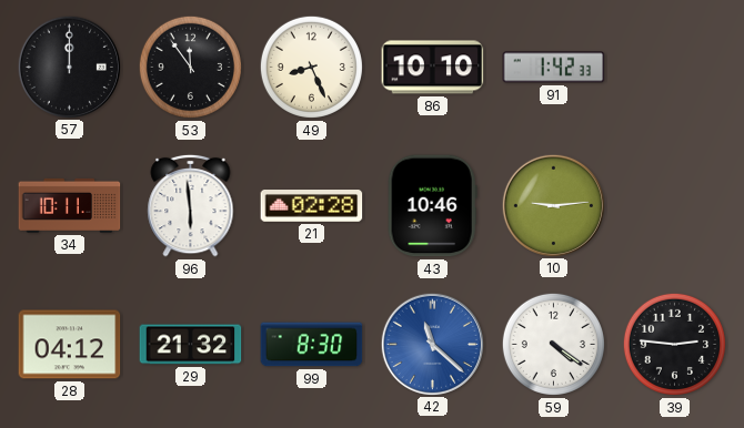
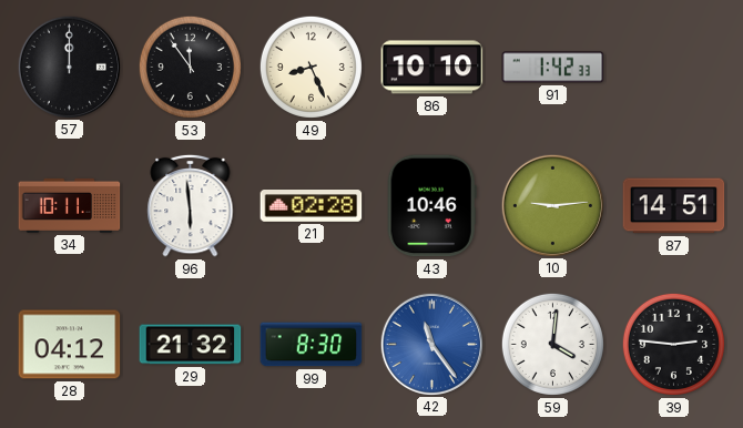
87: none -> 14:51
42: 11:22 -> 11:24
59: 4:21 -> 4:01
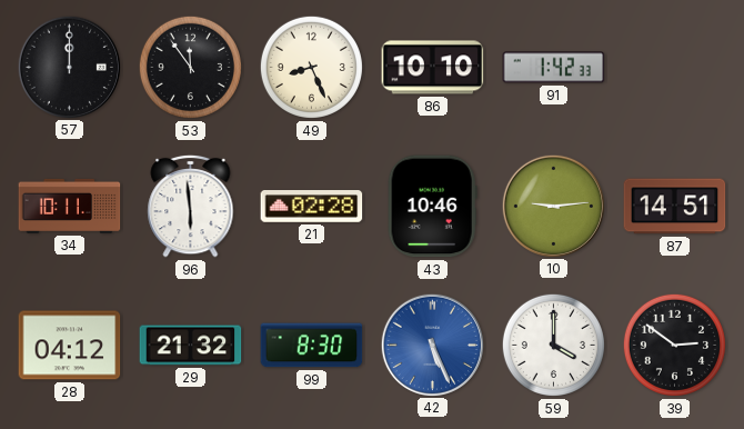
42: 11:24 -> 5:26
59: 4:01 -> 4:00
39: 2:46 -> 2:51
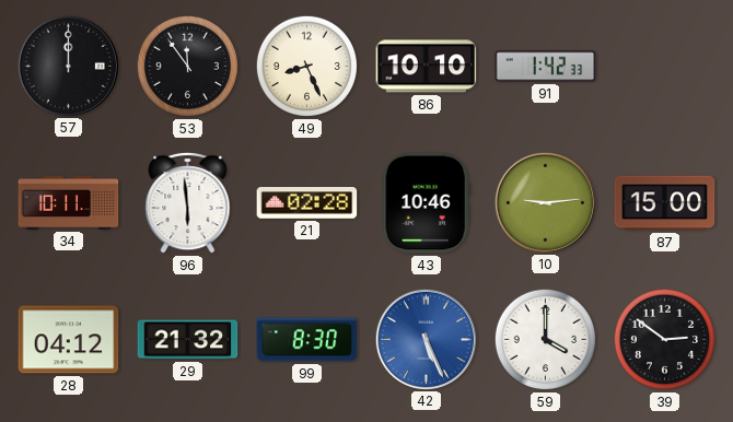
87: 14:51 -> 15:00
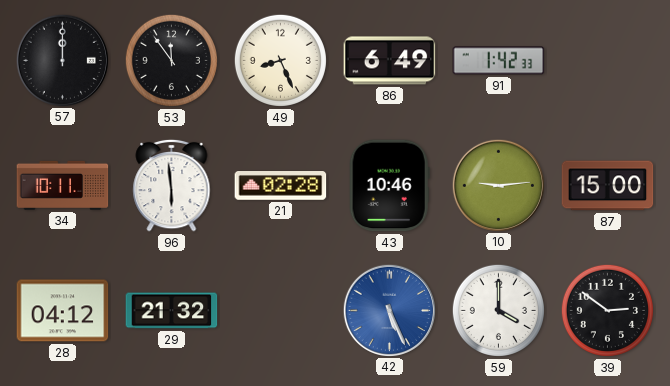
86: 10:10 -> 6:49
99: 8:30 -> none
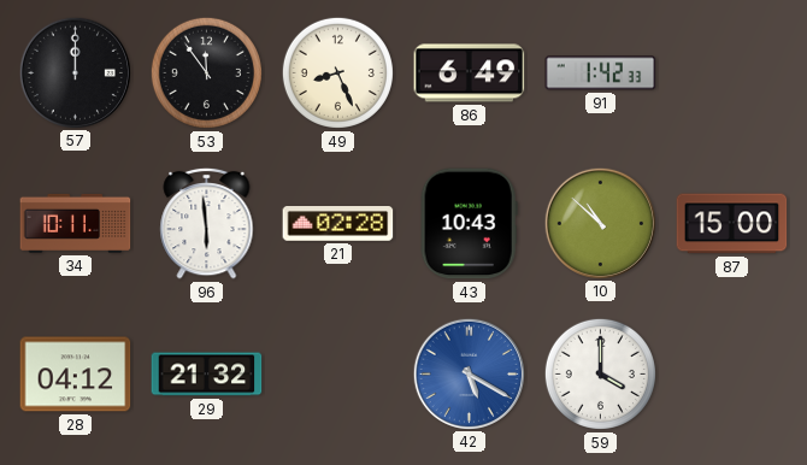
43: 10:46 -> 10:43
10: 9:14 -> 10:52
42: 5:26 -> 5:20
39: 2:51 -> none
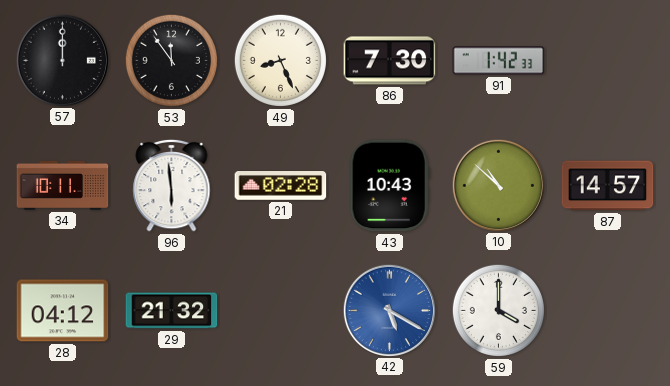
86: 6:49 -> 7:30
87: 15:00 -> 14:57
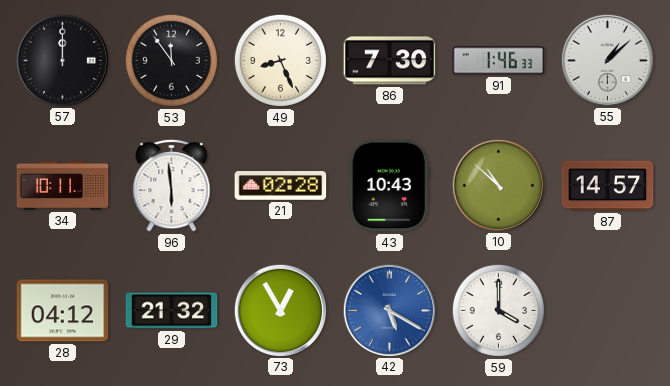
91: 1:42 -> 1:46
55: none -> 1:08
73: none -> 12:55
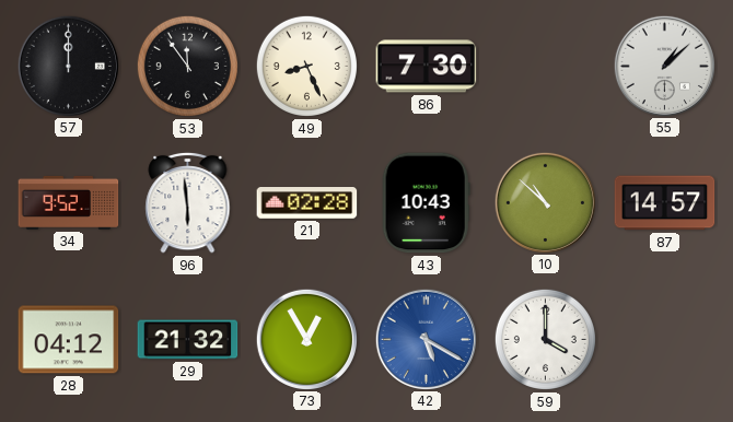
91: 1:46 -> none
34: 10:11 -> 9:52
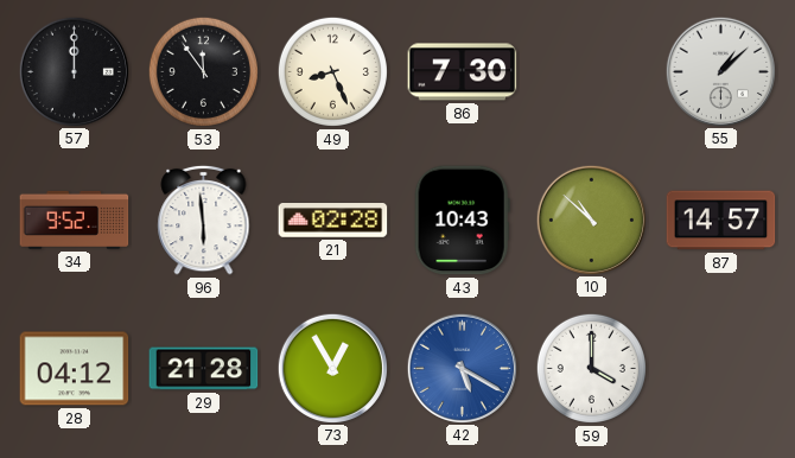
29: 21:32 -> 21:28
